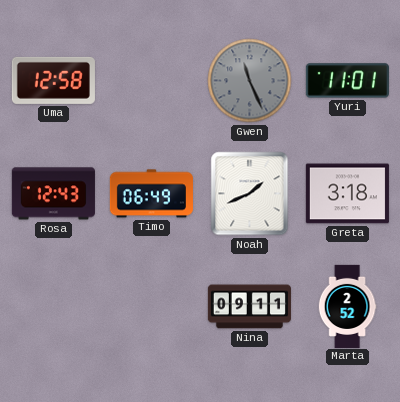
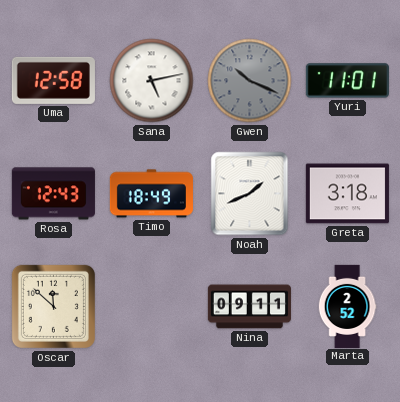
Sana: none -> 5:13
Gwen: 11:26 -> 10:19
Timo: 06:49 -> 18:49
Oscar: none -> 11:52
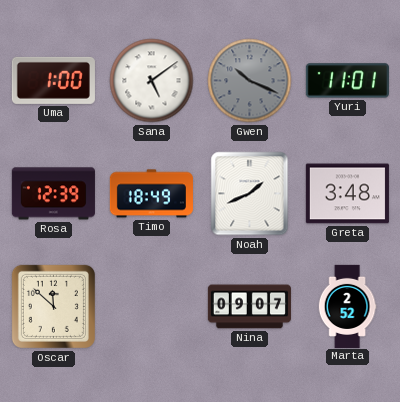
Uma: 12:58 -> 1:00
Sana: 5:13 -> 5:09
Rosa: 12:43 -> 12:39
Greta: 3:18 -> 3:48
Nina: 09:11 -> 09:07
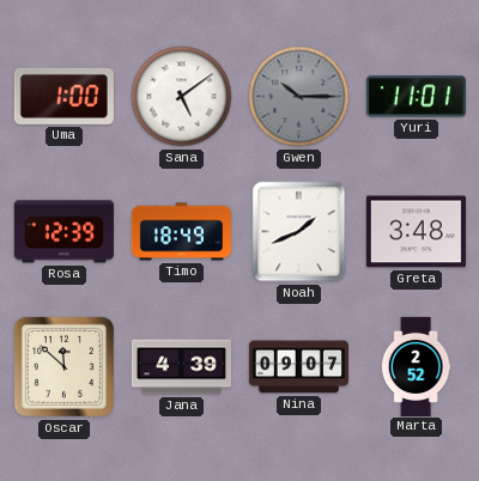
Gwen: 10:19 -> 10:15
Jana: none -> 4:39
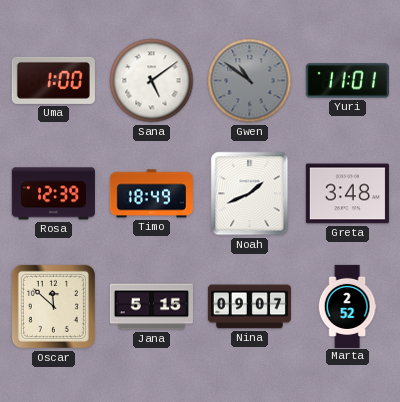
Gwen: 10:15 -> 10:51
Jana: 4:39 -> 5:15
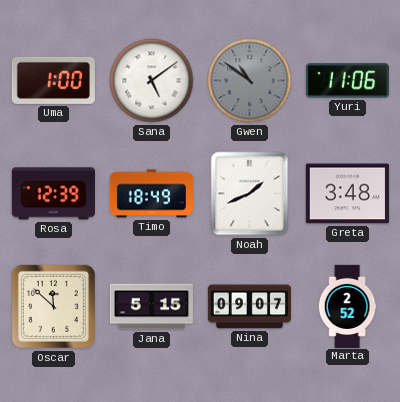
Yuri: 11:01 -> 11:06
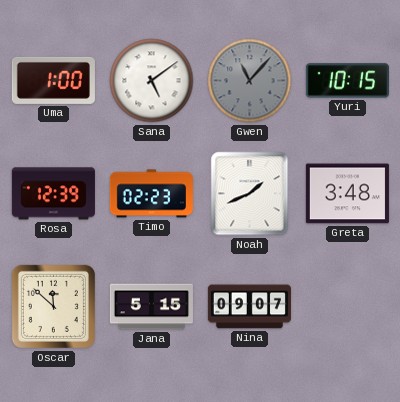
Gwen: 10:51 -> 11:07
Yuri: 11:06 -> 10:15
Timo: 18:49 -> 02:23
Marta: 2:52 -> none
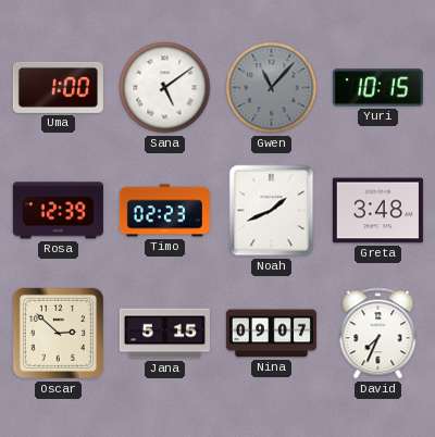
Oscar: 11:52 -> 2:52
David: none -> 7:34
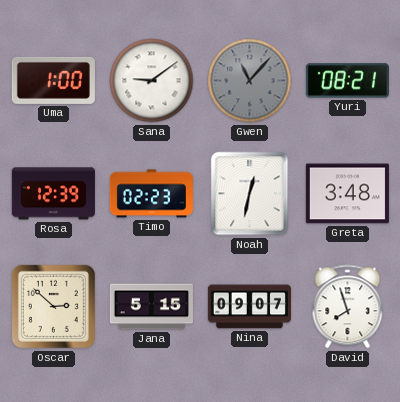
Sana: 5:09 -> 9:09
Yuri: 10:15 -> 08:21
Noah: 1:41 -> 12:32
David: 7:34 -> 7:57
